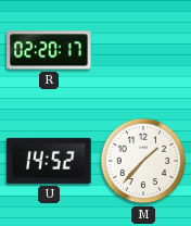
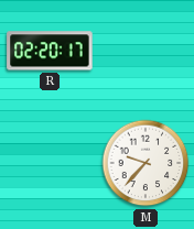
U: 14:52 -> none
M: 1:37 -> 9:37
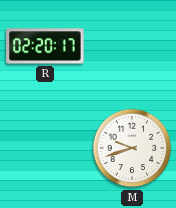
M: 9:37 -> 9:42
